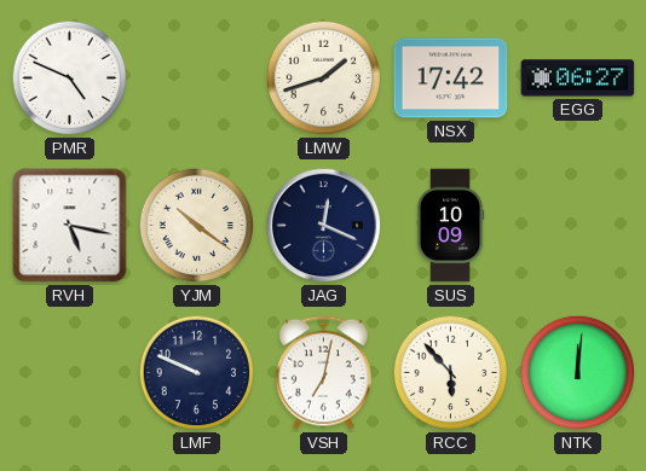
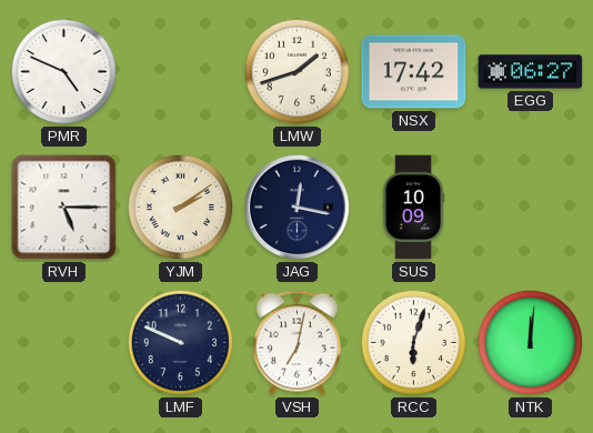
RVH: 5:17 -> 5:15
YJM: 10:21 -> 2:09
JAG: 12:19 -> 12:17
RCC: 5:53 -> 6:03
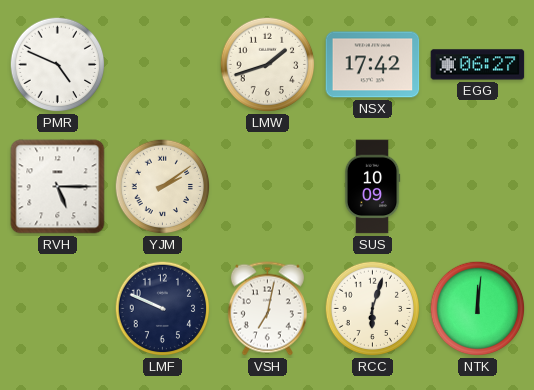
JAG: 12:17 -> none
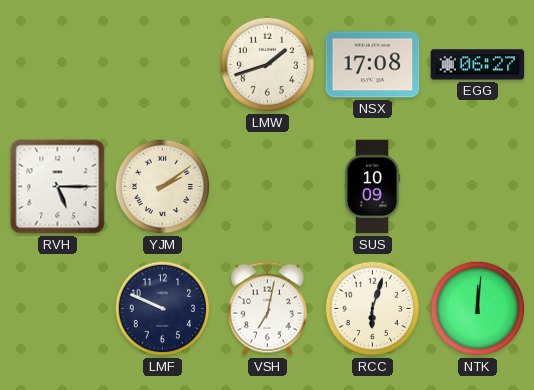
PMR: 4:49 -> none
NSX: 17:42 -> 17:08
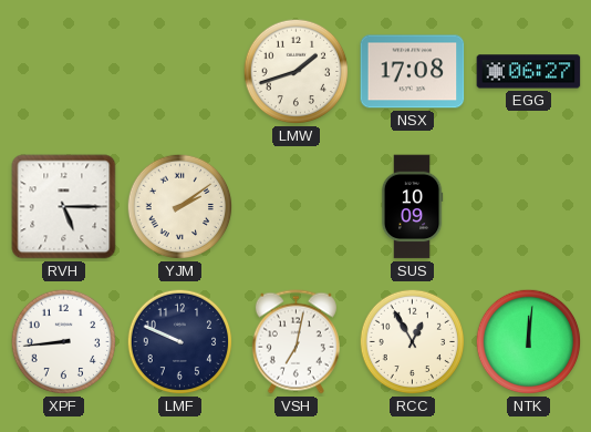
XPF: none -> 8:44
RCC: 6:03 -> 12:55
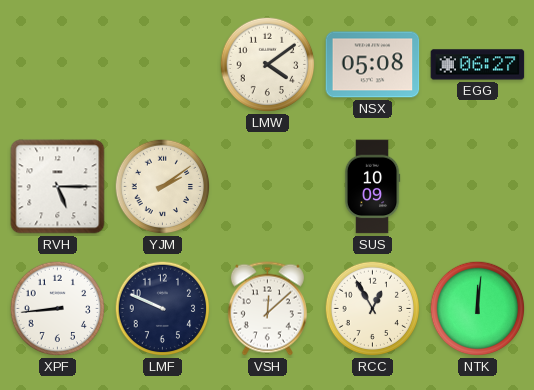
LMW: 1:42 -> 4:09
NSX: 17:08 -> 05:08
VSH: 7:02 -> 12:08
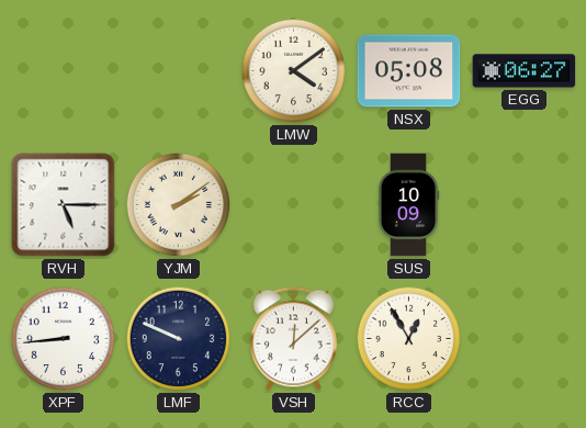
NTK: 12:01 -> none
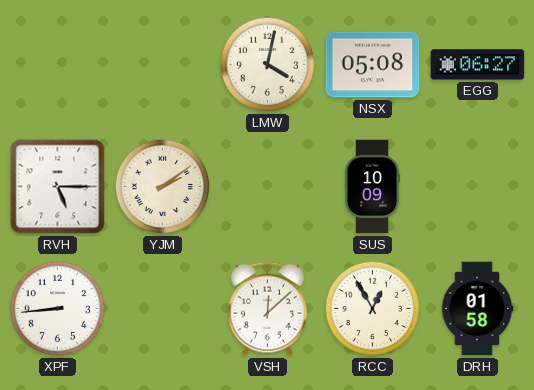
LMW: 4:09 -> 4:02
LMF: 9:49 -> none
DRH: none -> 01:58
